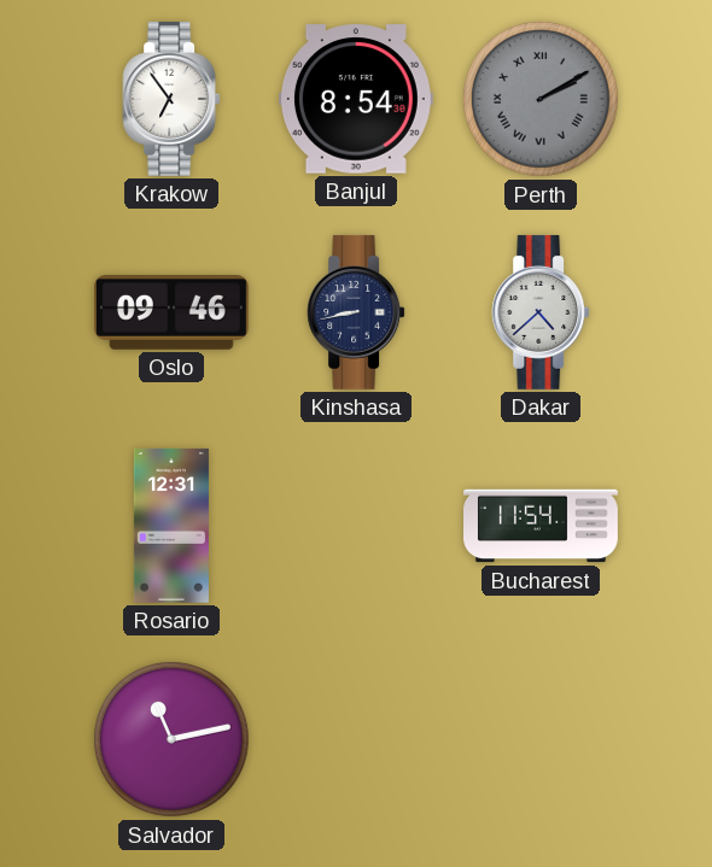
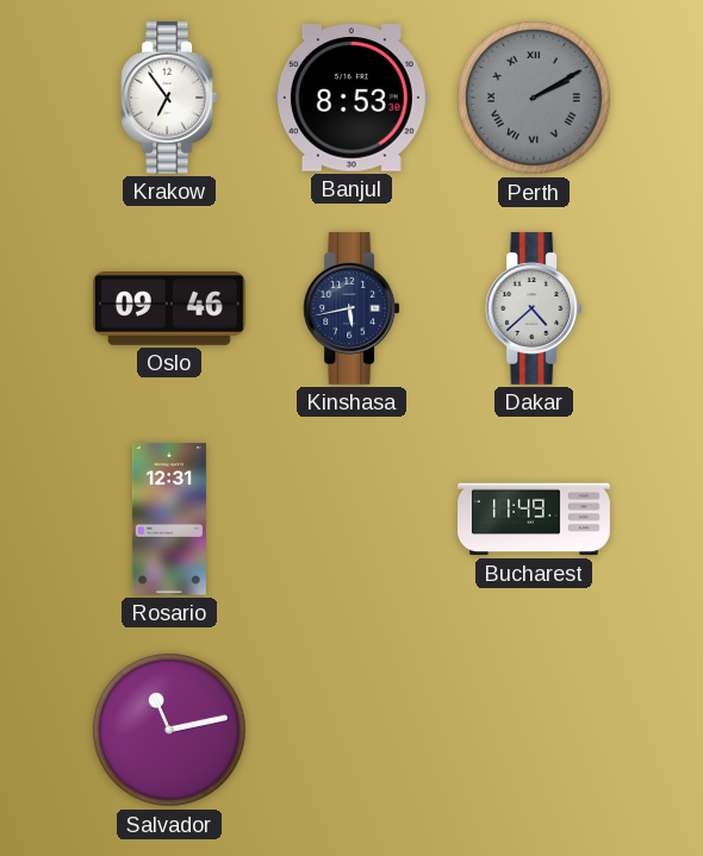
Banjul: 8:54 -> 8:53
Kinshasa: 8:43 -> 5:43
Bucharest: 11:54 -> 11:49
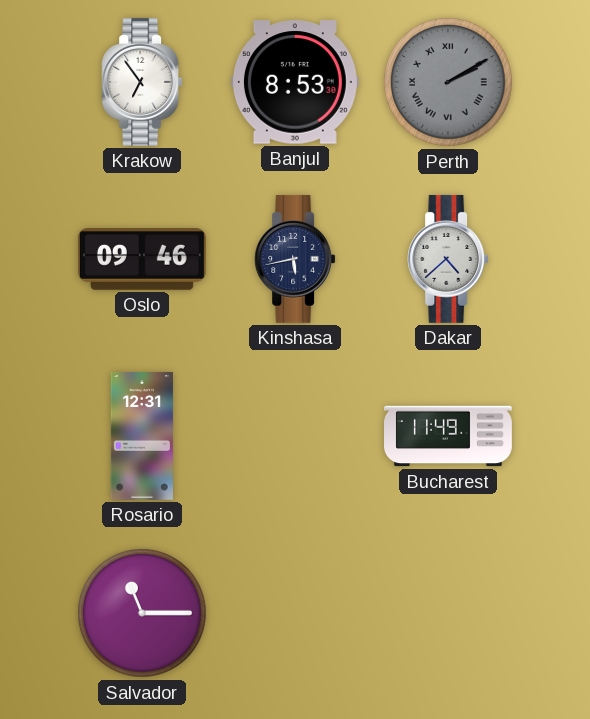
Salvador: 11:13 -> 11:15
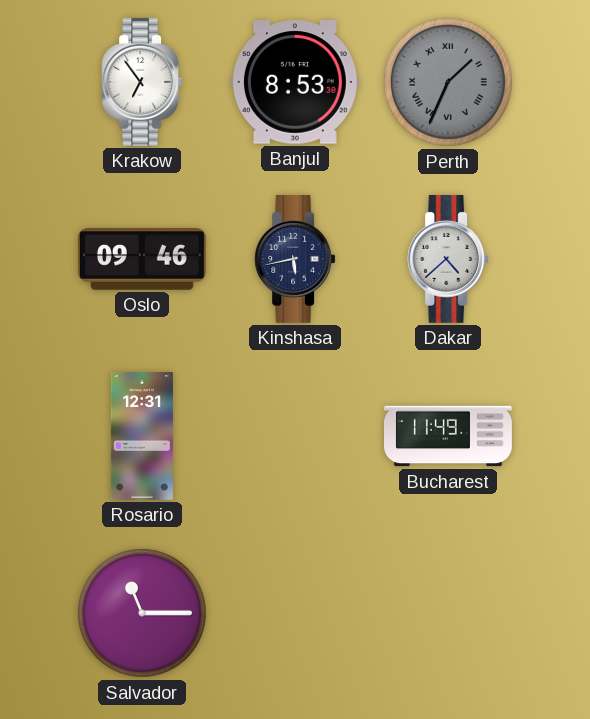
Perth: 2:10 -> 1:34
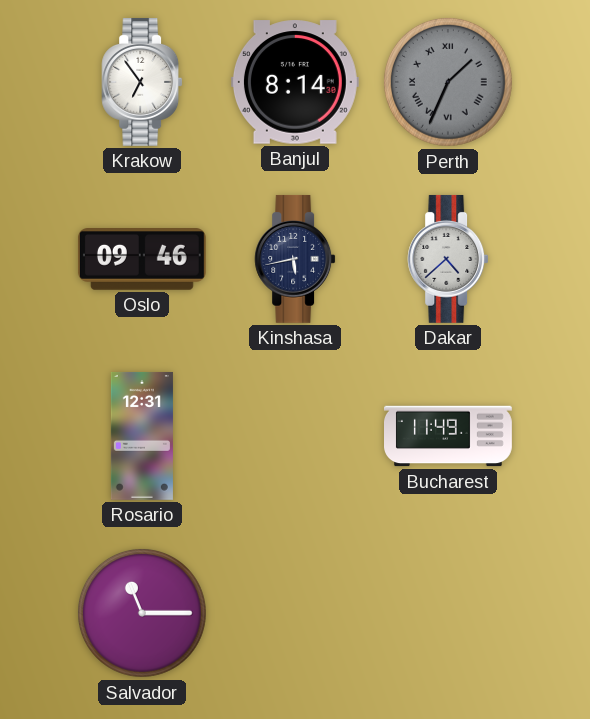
Banjul: 8:53 -> 8:14
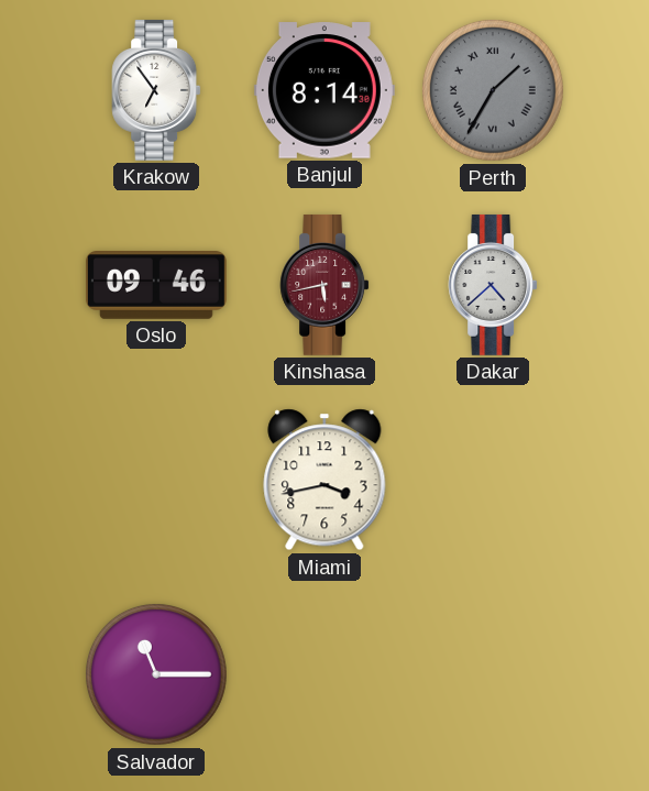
Perth: 1:34 -> 1:35
Kinshasa dial: navy -> burgundy
Rosario: 12:31 -> none
Miami: none -> 3:43
Bucharest: 11:49 -> none
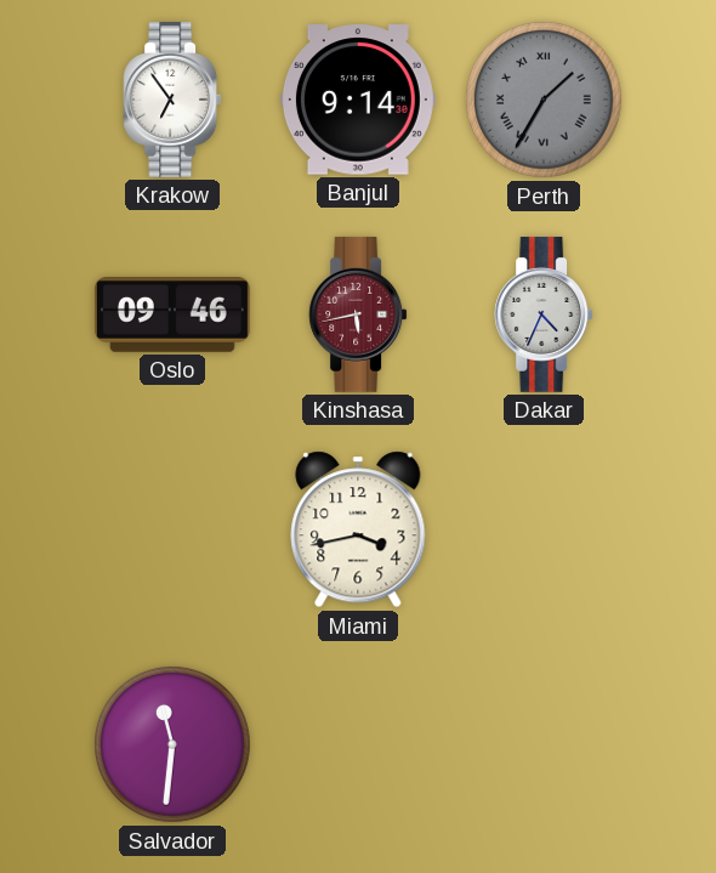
Banjul: 8:14 -> 9:14
Dakar: 4:38 -> 4:34
Salvador: 11:15 -> 11:31
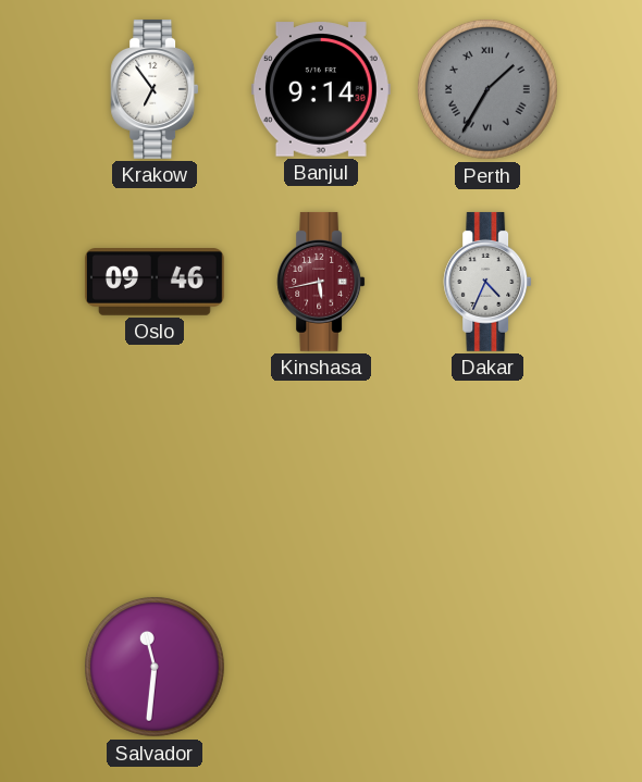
Miami: 3:43 -> none
